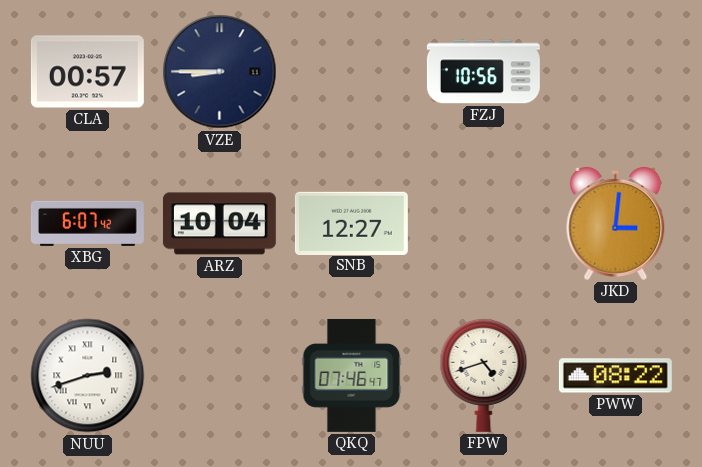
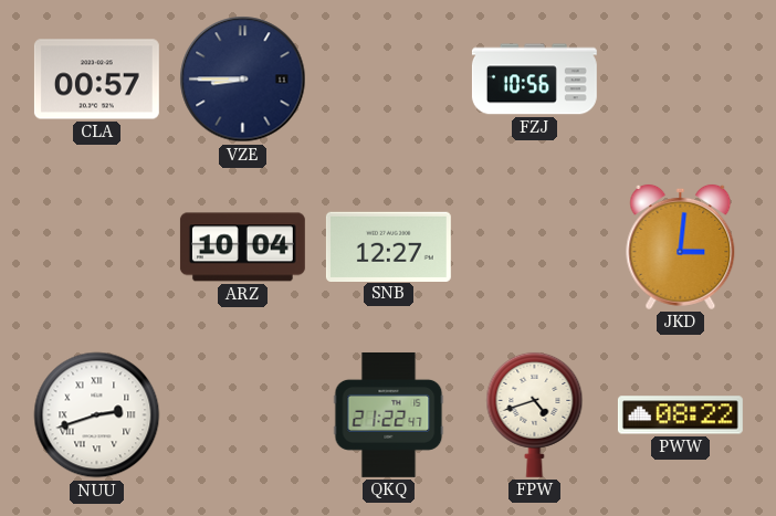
XBG: 6:07 -> none
QKQ: 07:46 -> 21:22
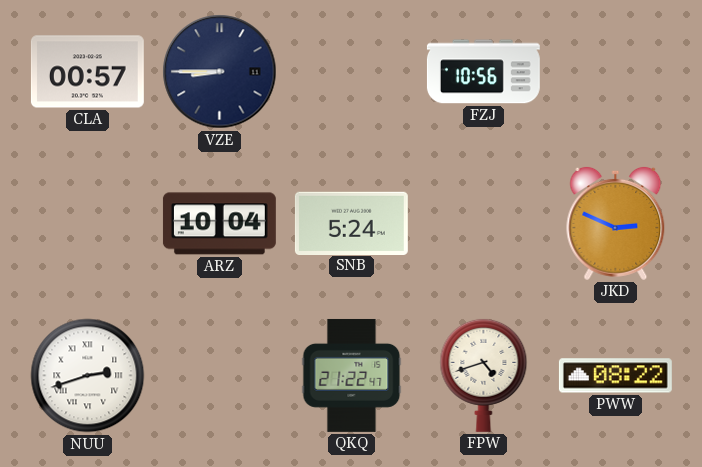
SNB: 12:27 -> 5:24
JKD: 3:01 -> 2:49
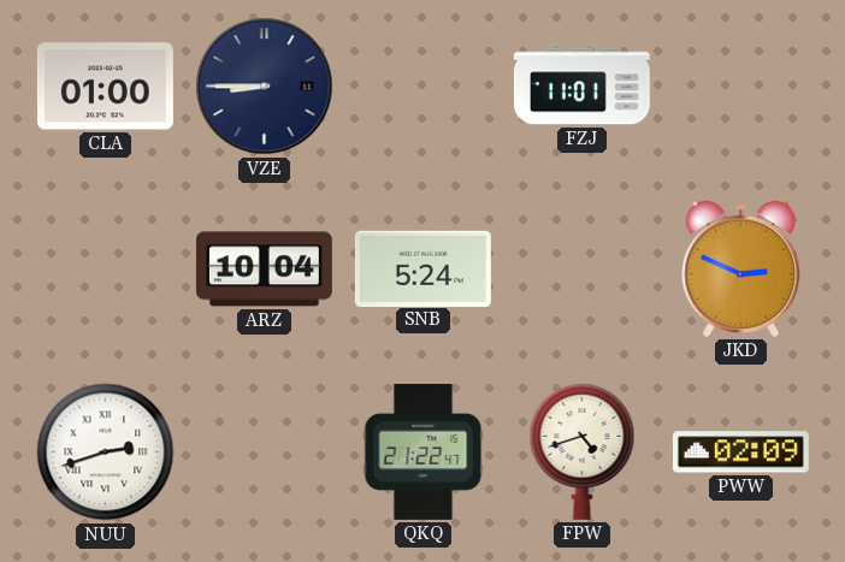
CLA: 00:57 -> 01:00
FZJ: 10:56 -> 11:01
PWW: 08:22 -> 02:09
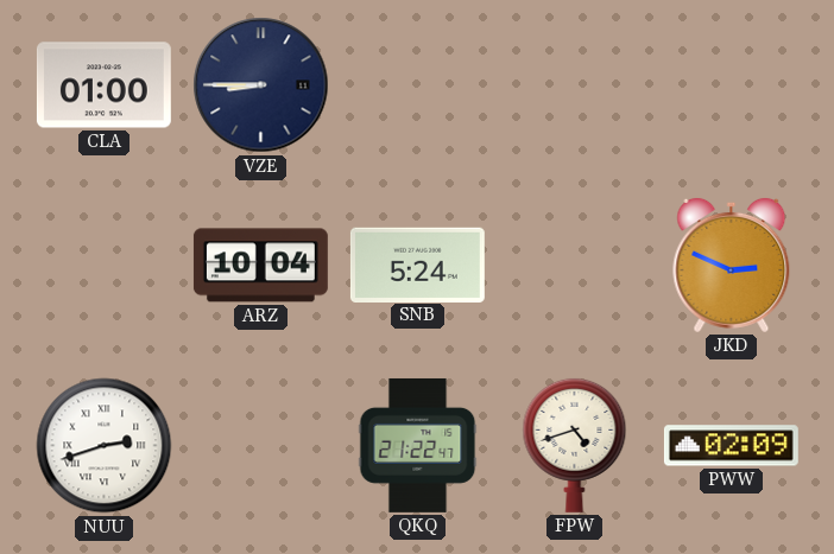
FZJ: 11:01 -> none
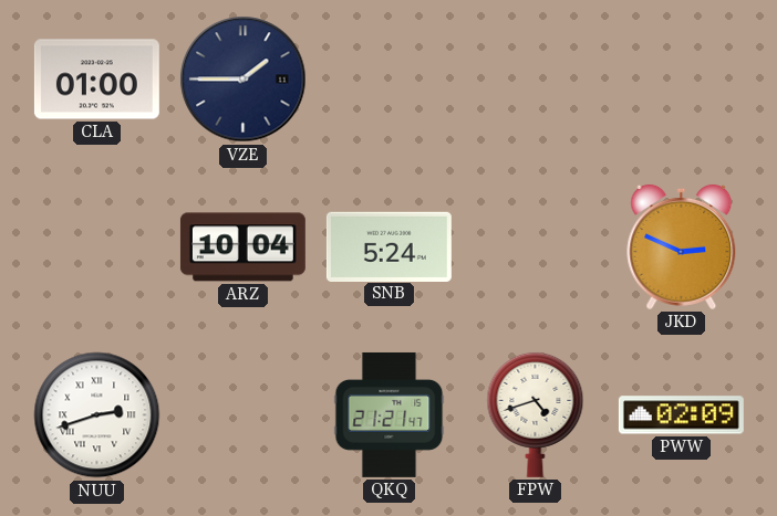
VZE: 8:45 -> 1:45
QKQ: 21:22 -> 21:21
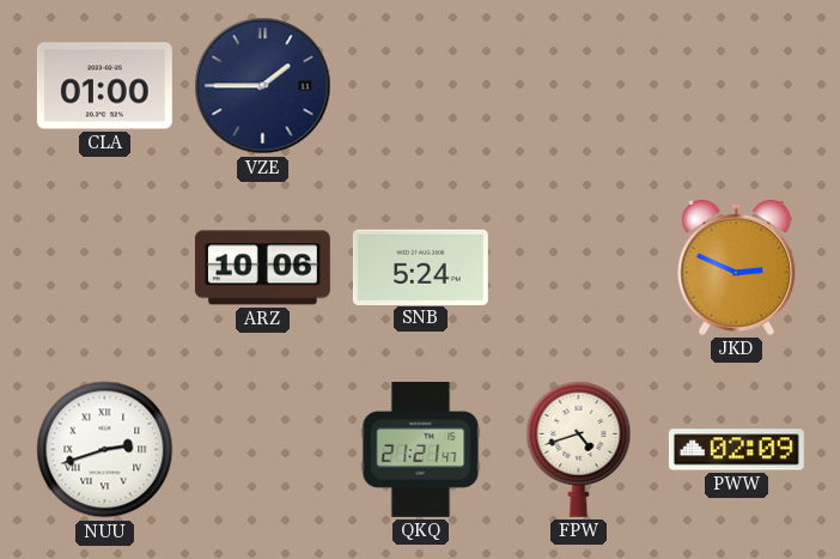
ARZ: 10:04 -> 10:06
